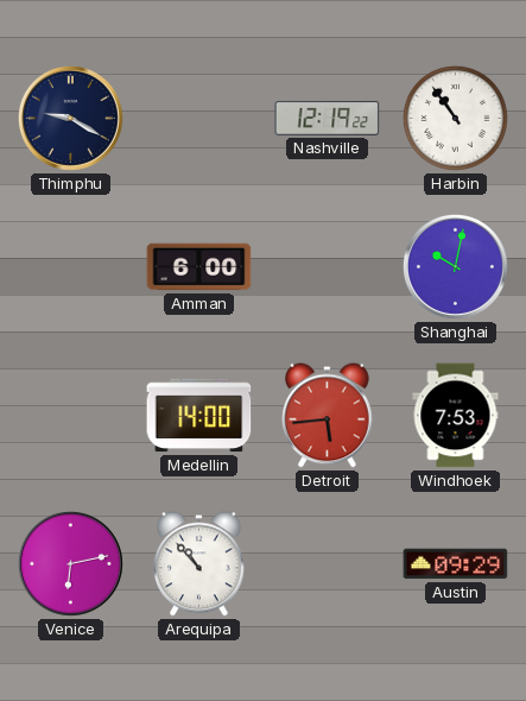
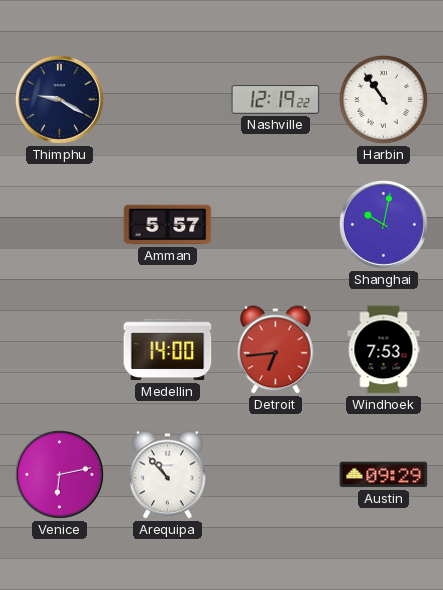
Amman: 6:00 -> 5:57
Detroit: 5:44 -> 6:44
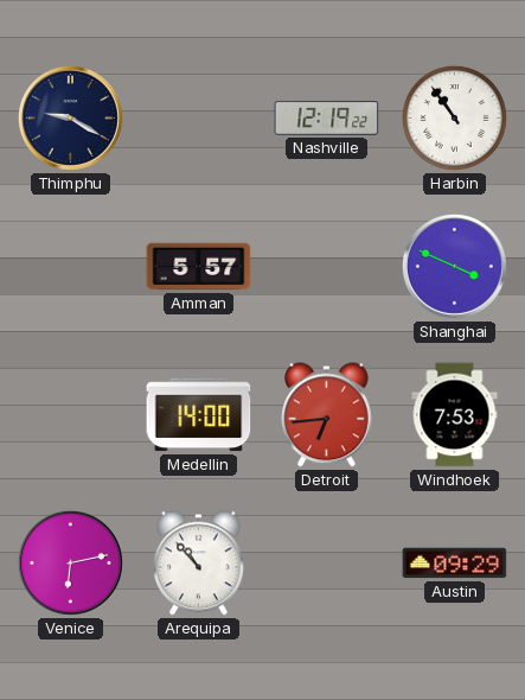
Shanghai: 10:02 -> 3:49
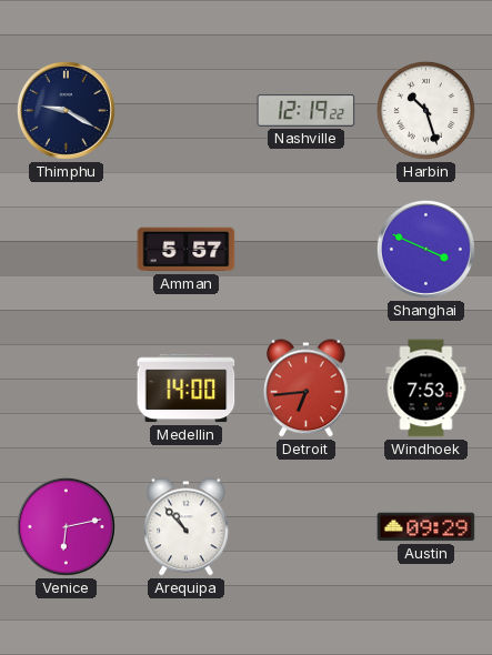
Harbin: 10:54 -> 10:27
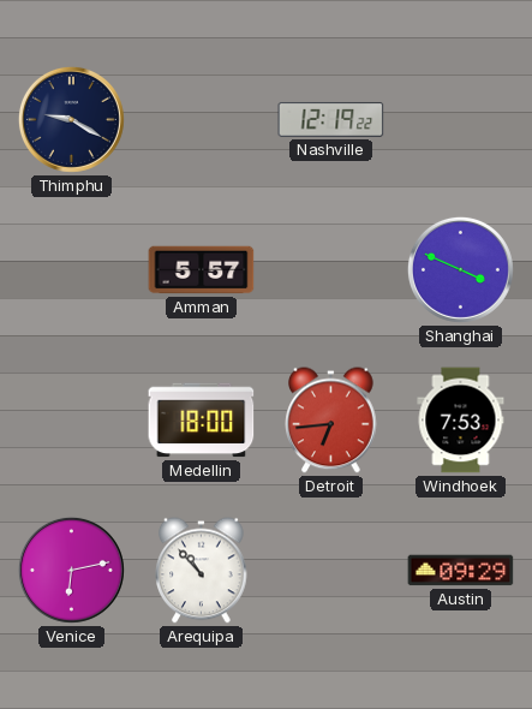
Harbin: 10:27 -> none
Medellin: 14:00 -> 18:00
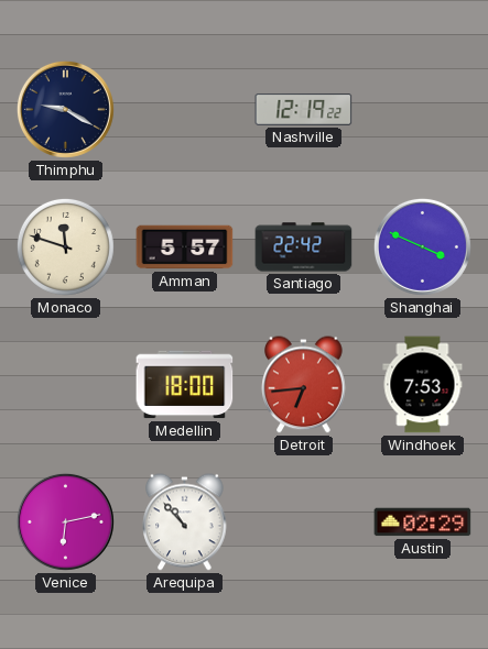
Monaco: none -> 11:48
Santiago: none -> 22:42
Austin: 09:29 -> 02:29
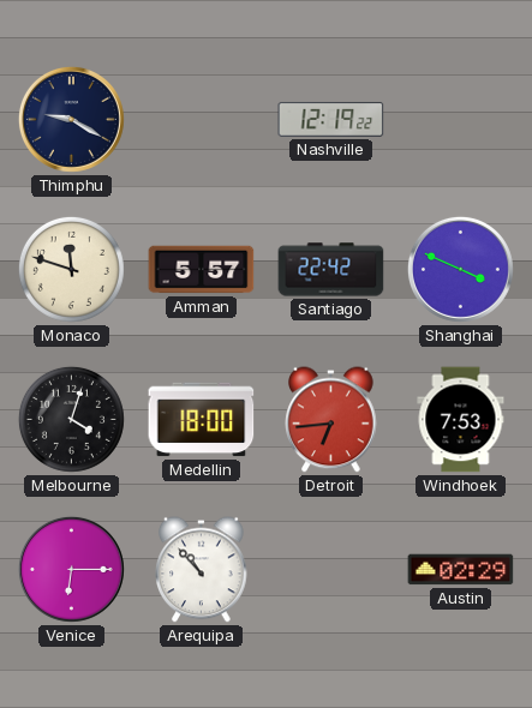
Melbourne: none -> 4:03
Venice: 6:13 -> 6:15
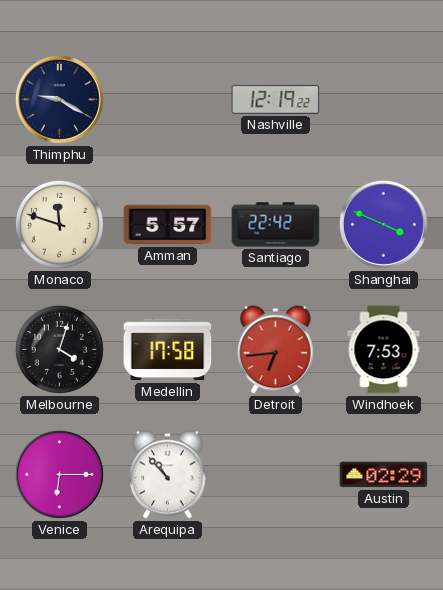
Medellin: 18:00 -> 17:58
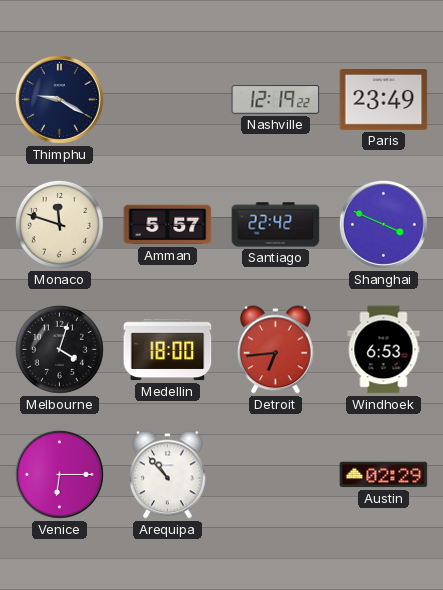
Paris: none -> 23:49
Medellin: 17:58 -> 18:00
Windhoek: 7:53 -> 6:53
